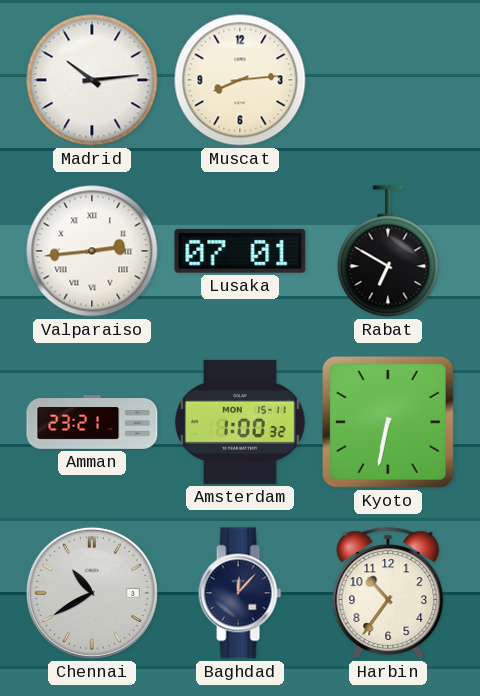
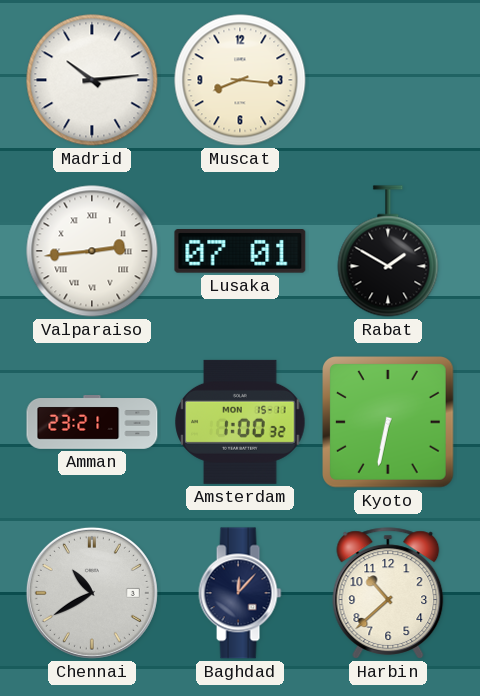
Muscat: 8:14 -> 8:16
Rabat: 6:50 -> 1:50
Harbin: 10:36 -> 10:38
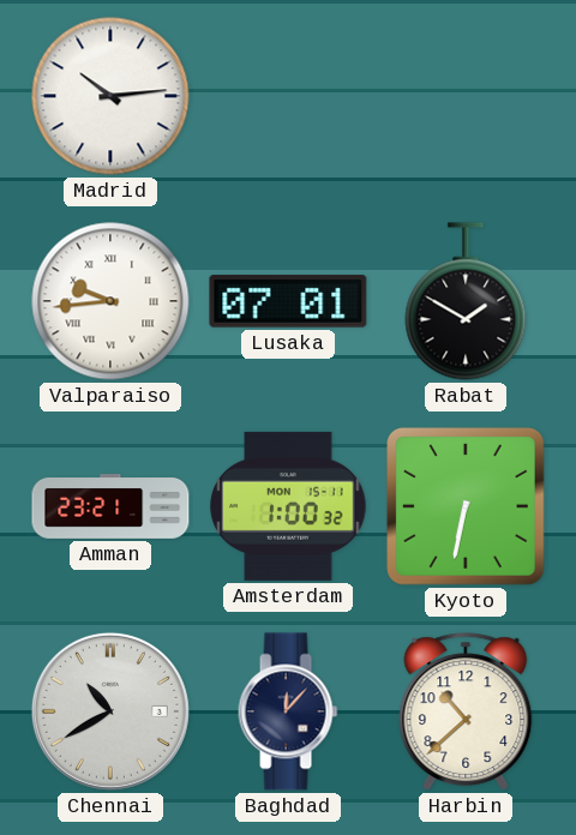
Muscat: 8:16 -> none
Valparaiso: 2:44 -> 9:44
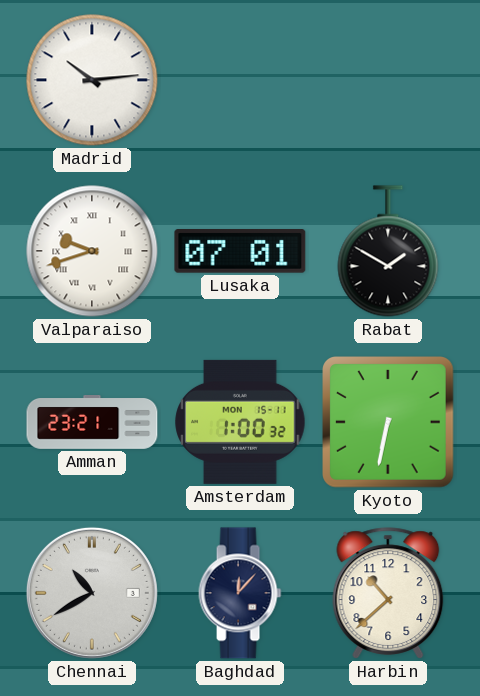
Valparaiso: 9:44 -> 9:42
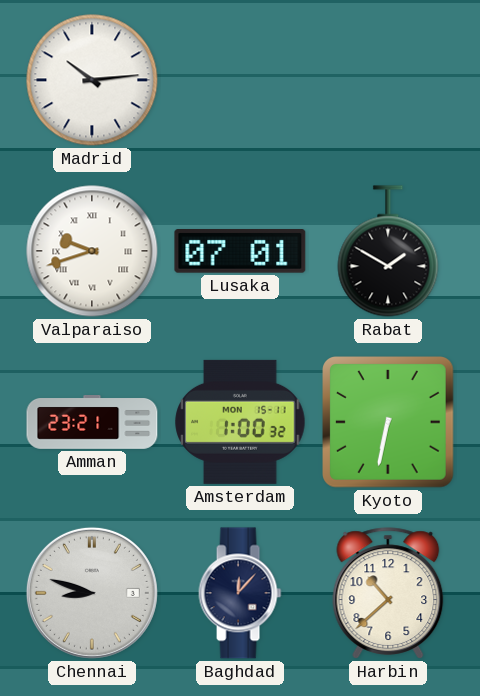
Chennai: 10:40 -> 8:48
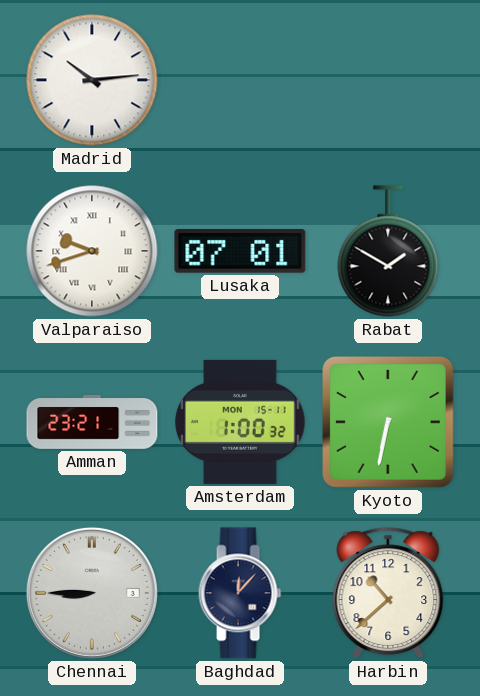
Chennai: 8:48 -> 8:45
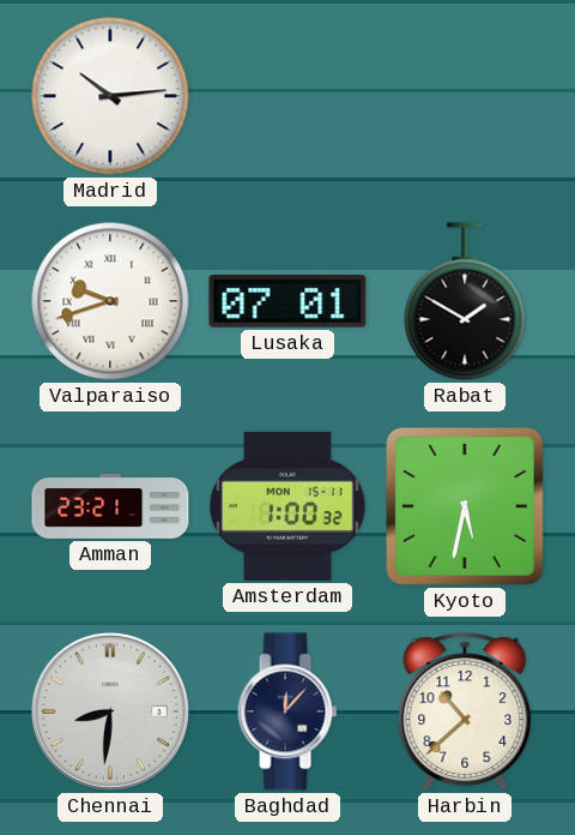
Kyoto: 6:32 -> 5:32
Chennai: 8:45 -> 8:31
